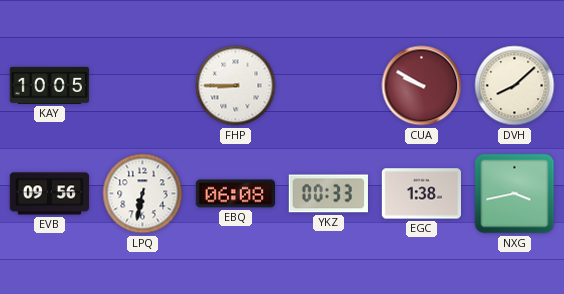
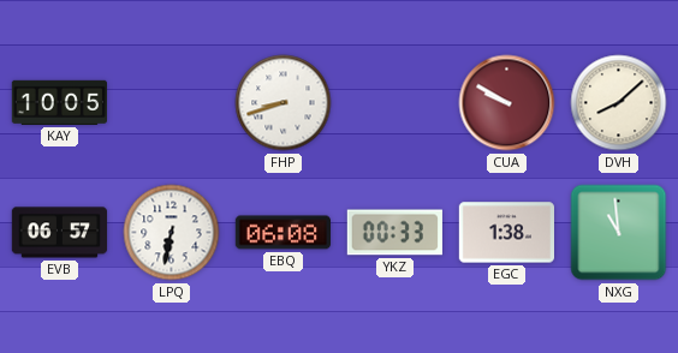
FHP: 8:45 -> 8:42
EVB: 09:56 -> 06:57
NXG: 3:43 -> 10:59
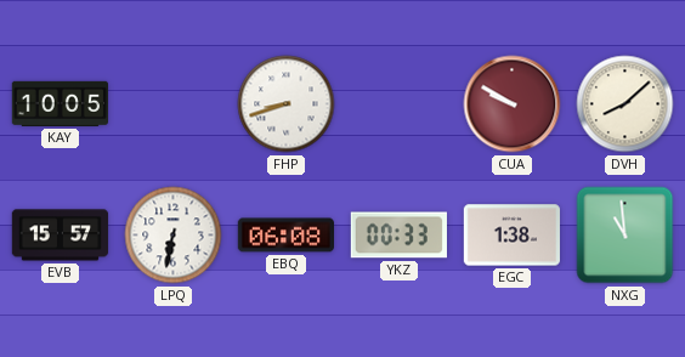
EVB: 06:57 -> 15:57
